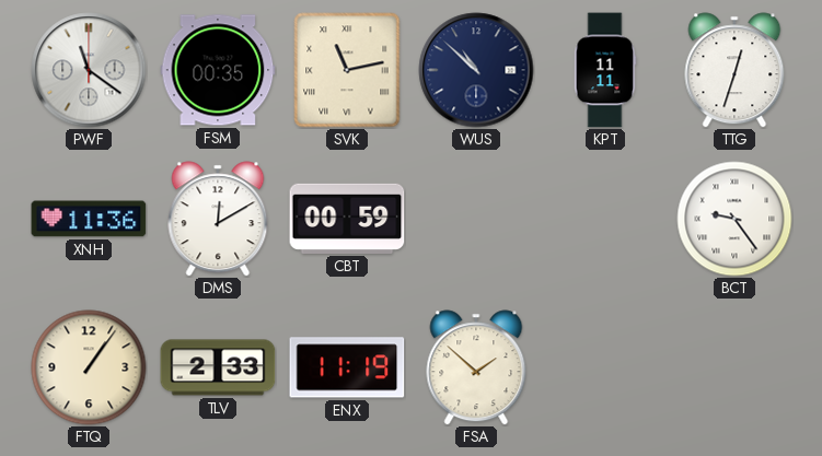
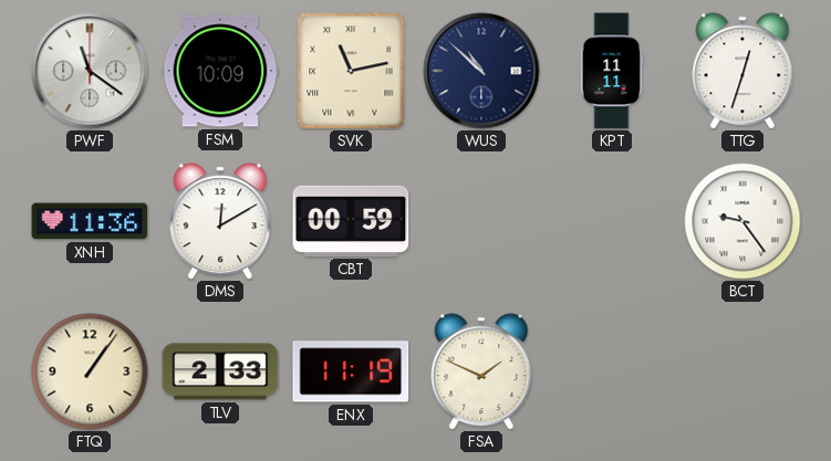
FSM: 00:35 -> 10:09
FSA: 1:52 -> 1:49
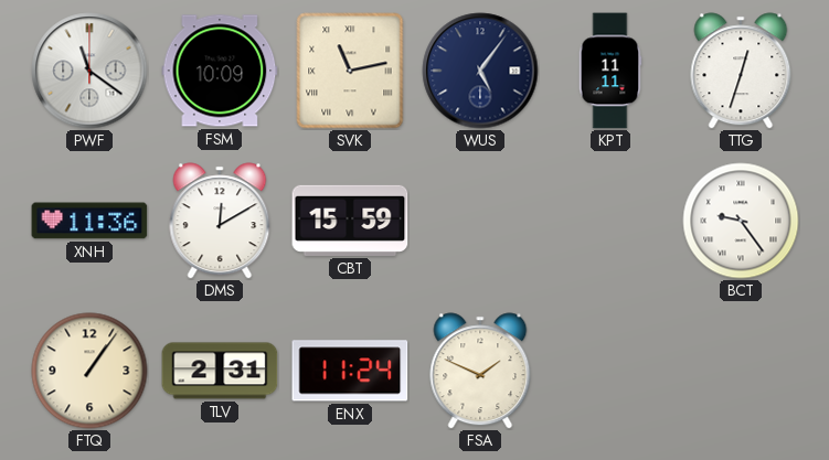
WUS: 10:52 -> 5:06
CBT: 00:59 -> 15:59
TLV: 2:33 -> 2:31
ENX: 11:19 -> 11:24
